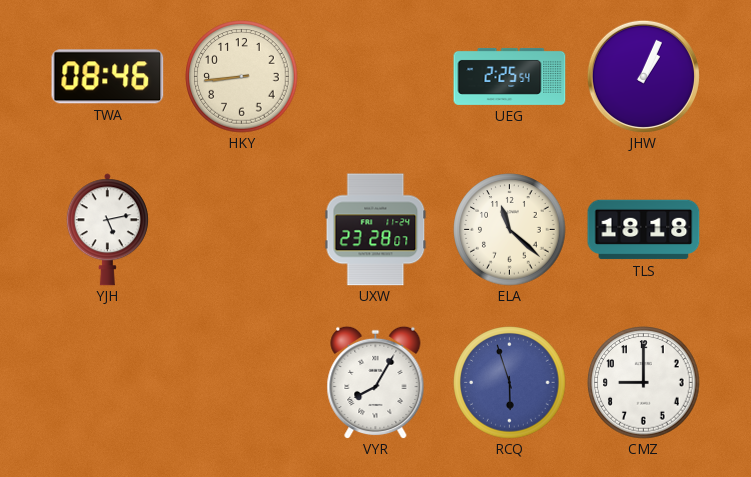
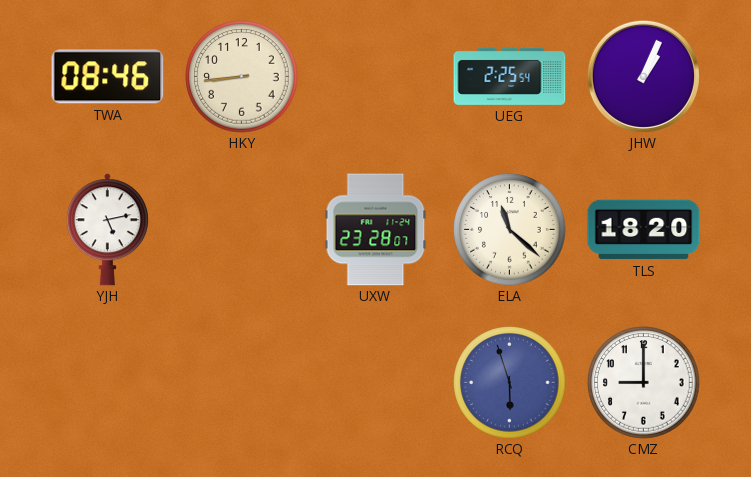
TLS: 18:18 -> 18:20
VYR: 8:05 -> none
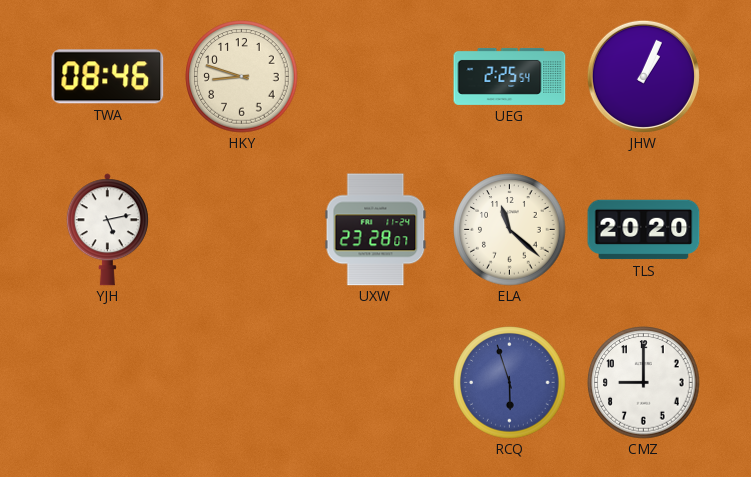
HKY: 8:44 -> 8:48
TLS: 18:20 -> 20:20
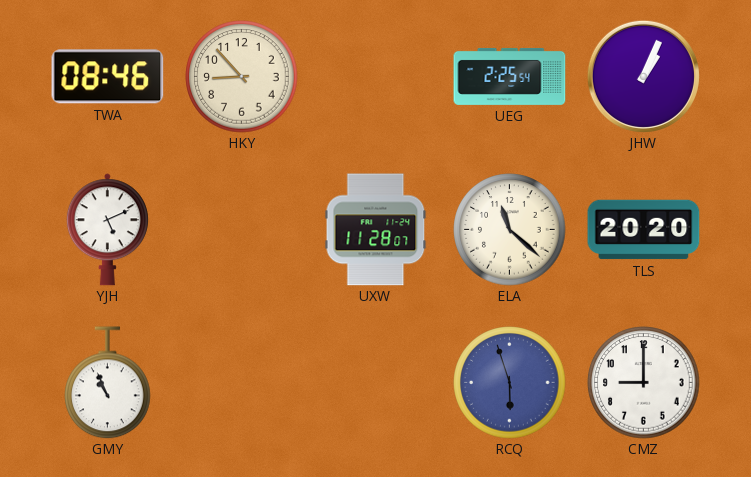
HKY: 8:48 -> 8:53
YJH: 5:13 -> 5:11
UXW: 23:28 -> 11:28
GMY: none -> 10:56
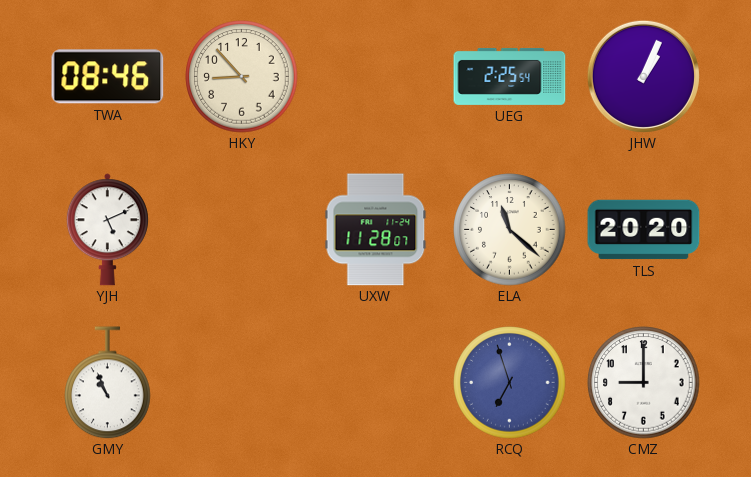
RCQ: 5:57 -> 6:57
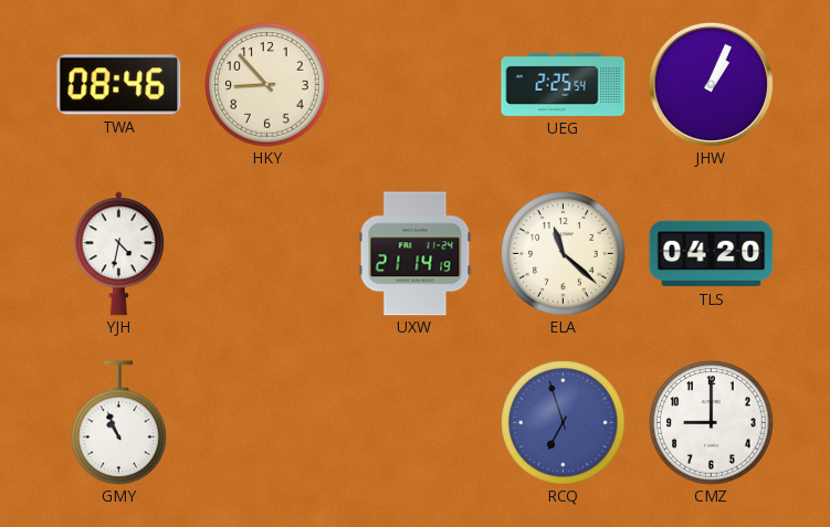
YJH: 5:11 -> 4:32
UXW: 11:28 -> 21:14
TLS: 20:20 -> 04:20
